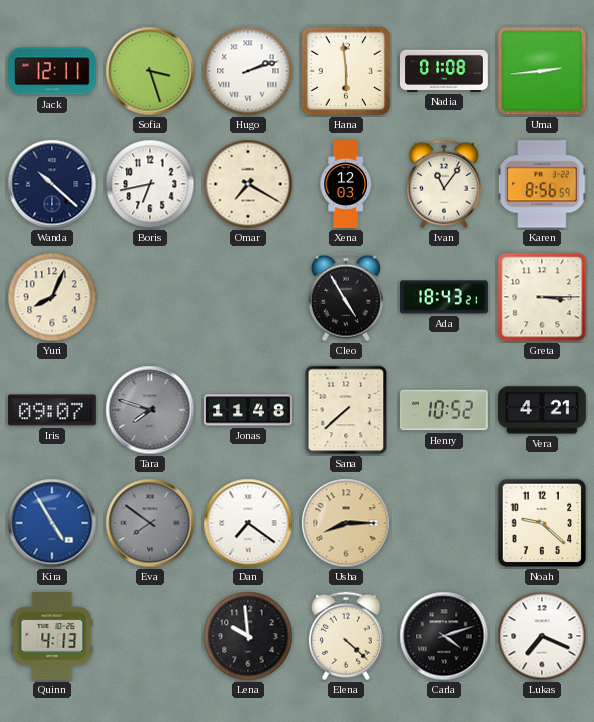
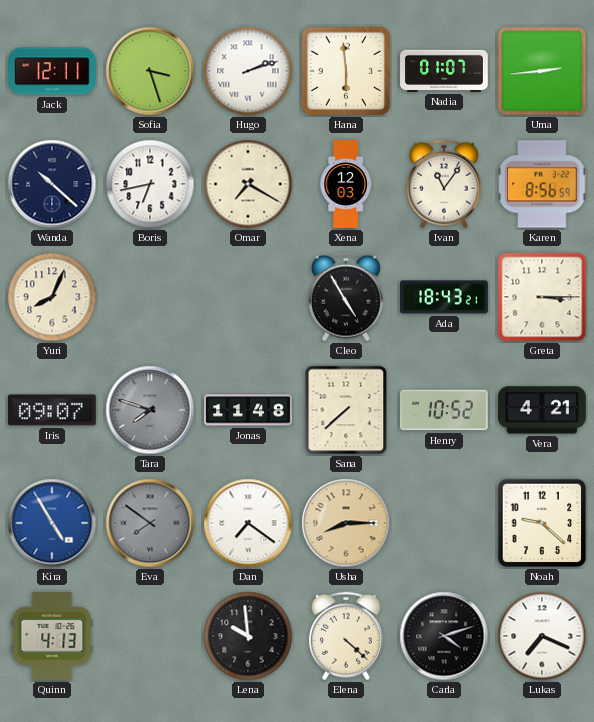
Nadia: 01:08 -> 01:07
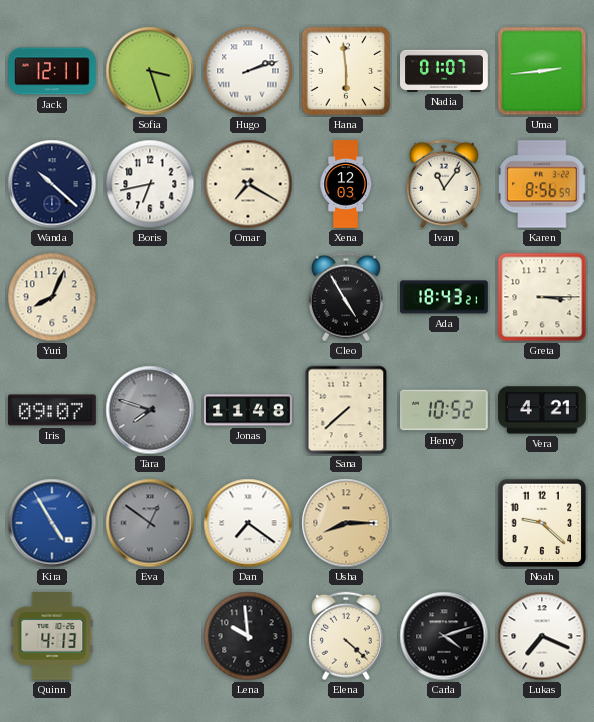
Eva: 7:51 -> 12:51
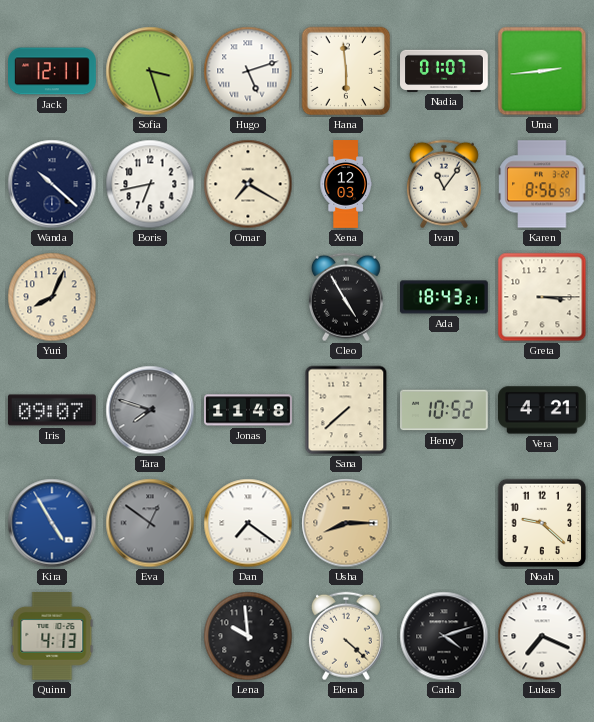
Hugo: 2:12 -> 5:12
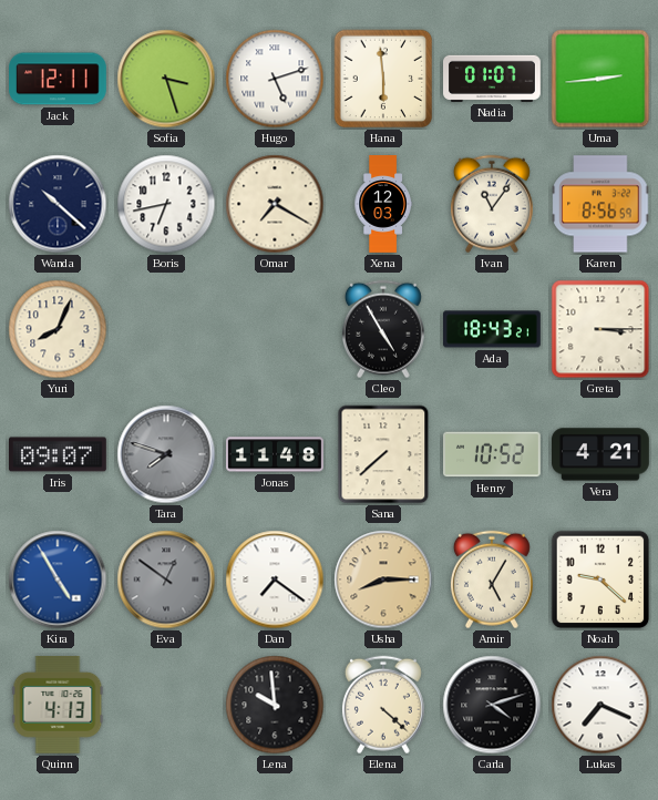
Amir: none -> 5:05
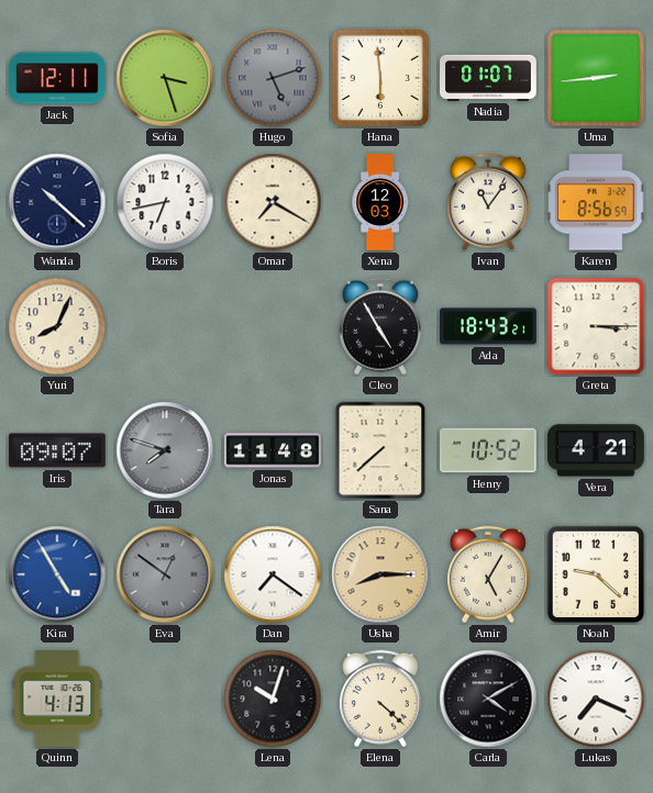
Hugo dial: white -> grey
Lena: 9:59 -> 10:03
Carla: 4:12 -> 4:10
